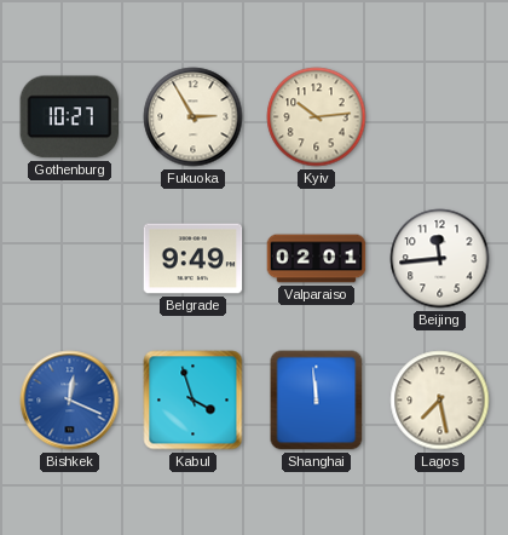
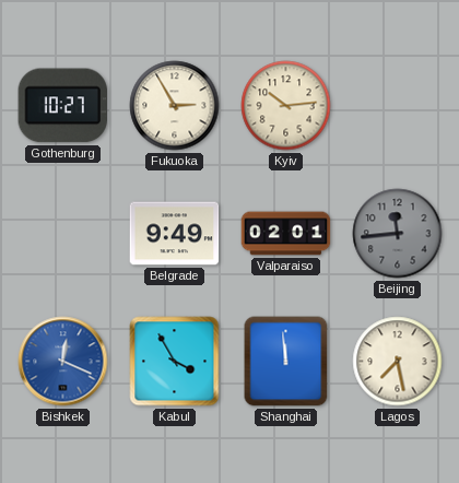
Beijing dial: white -> grey
Kabul: 3:57 -> 3:55
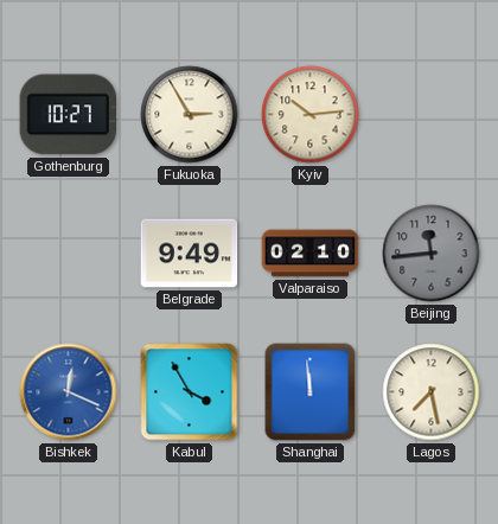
Valparaiso: 02:01 -> 02:10
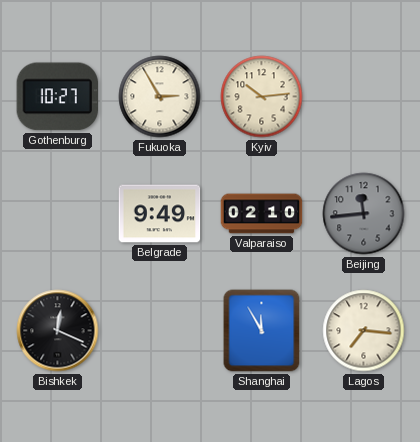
Bishkek dial: blue -> black
Kabul: 3:55 -> none
Shanghai: 11:59 -> 11:55
Lagos: 7:28 -> 7:16
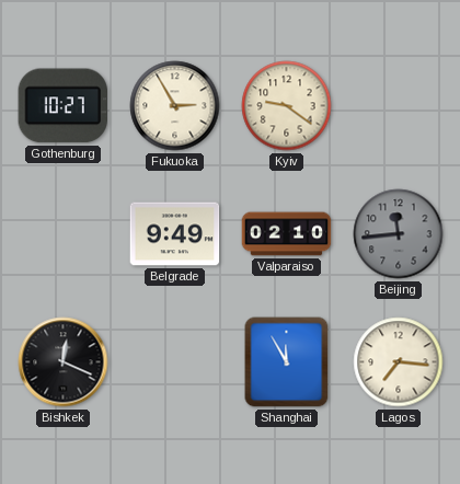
Kyiv: 10:14 -> 9:21
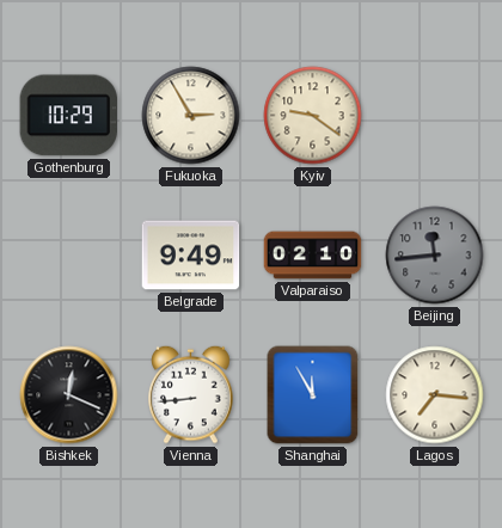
Gothenburg: 10:27 -> 10:29
Vienna: none -> 8:44
